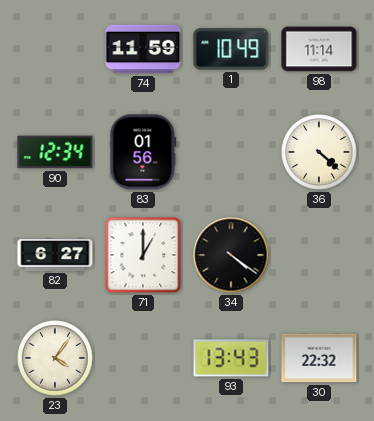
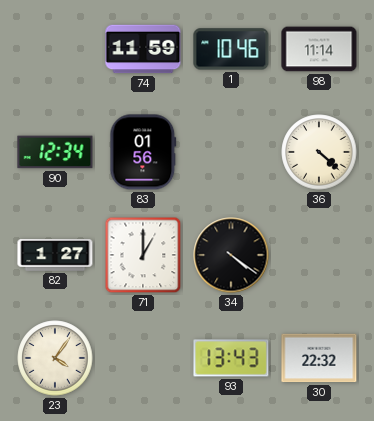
1: 10:49 -> 10:46
82: 6:27 -> 1:27
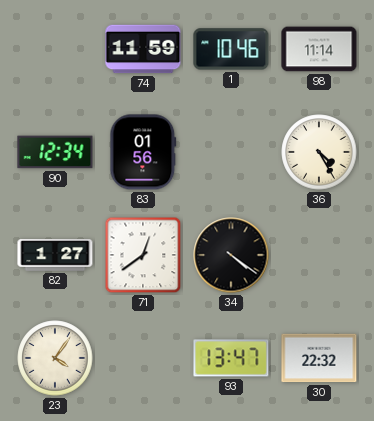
36: 4:22 -> 4:25
71: 1:00 -> 12:39
93: 13:43 -> 13:47
